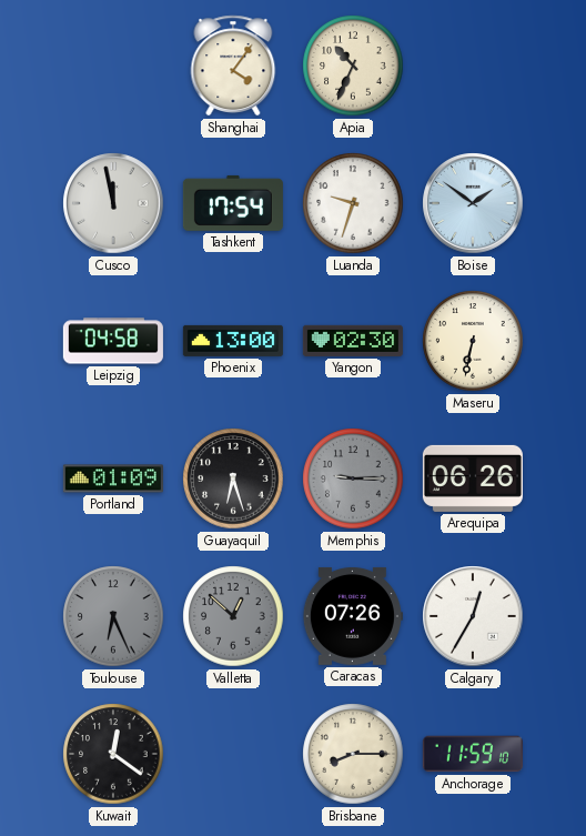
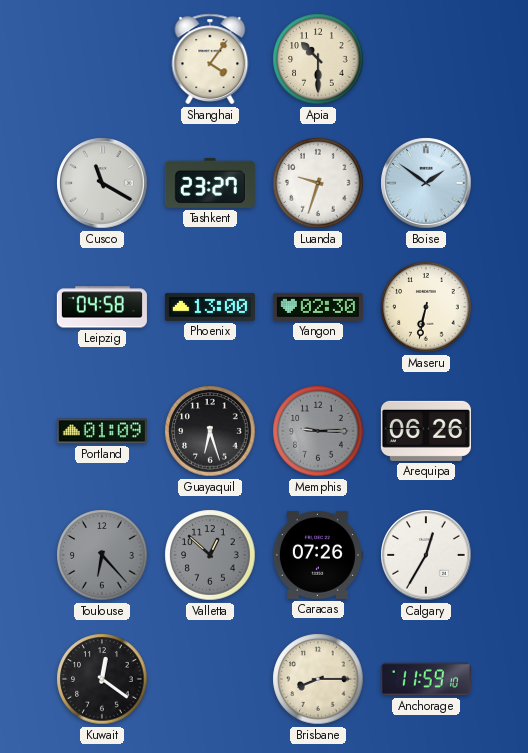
Apia: 10:34 -> 10:30
Cusco: 11:58 -> 11:20
Tashkent: 17:54 -> 23:27
Toulouse: 6:26 -> 6:23
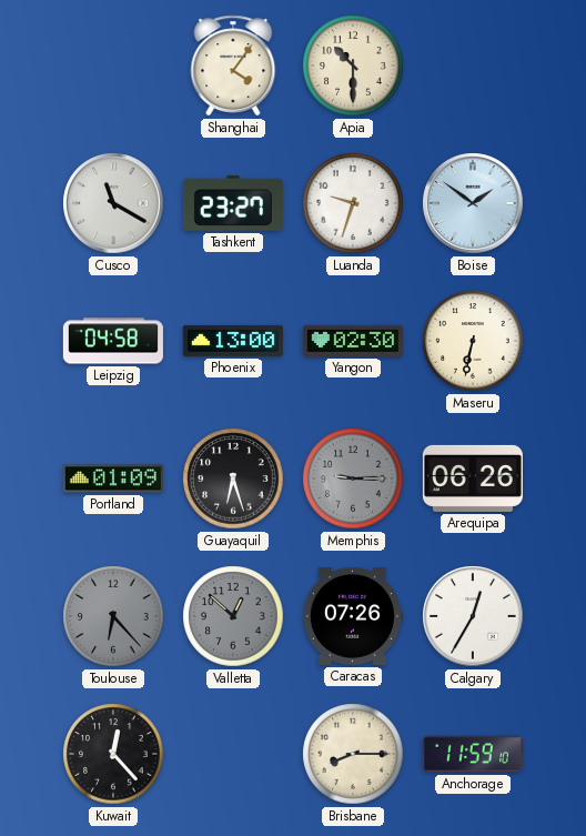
Kuwait: 12:21 -> 12:23
